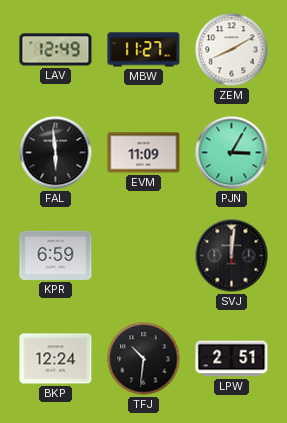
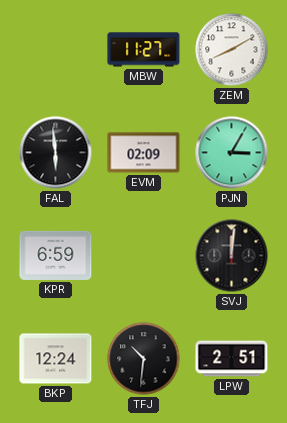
LAV: 12:49 -> none
EVM: 11:09 -> 02:09
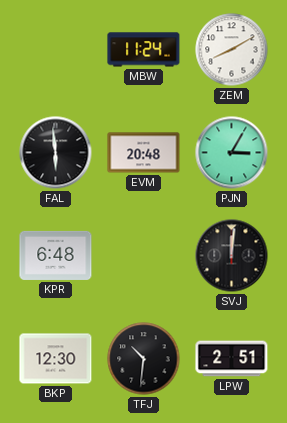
MBW: 11:27 -> 11:24
EVM: 02:09 -> 20:48
KPR: 6:59 -> 6:48
BKP: 12:24 -> 12:30
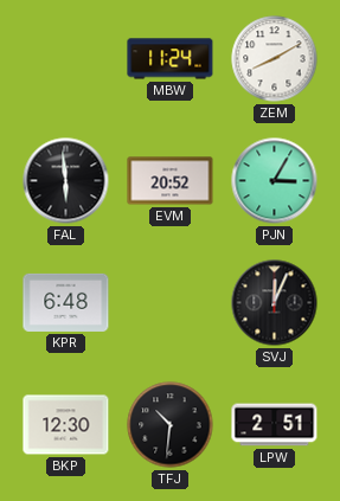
EVM: 20:48 -> 20:52
SVJ: 12:01 -> 12:04
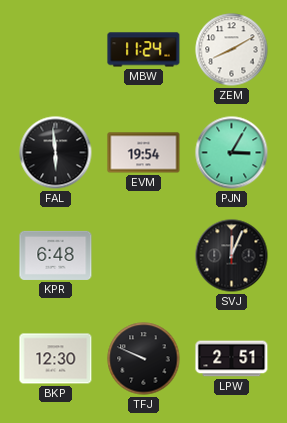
EVM: 20:52 -> 19:54
TFJ: 10:31 -> 9:49
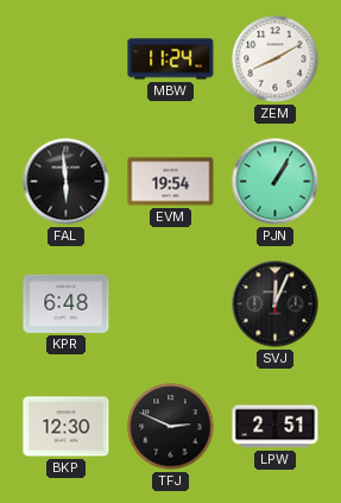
PJN: 3:05 -> 1:05
TFJ: 9:49 -> 2:49
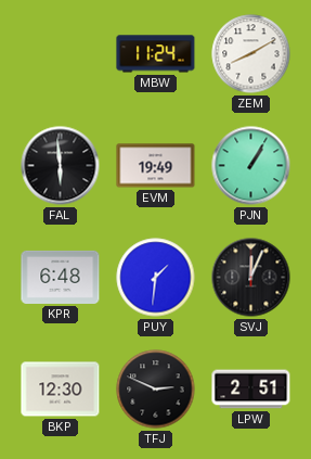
EVM: 19:54 -> 19:49
PUY: none -> 1:31
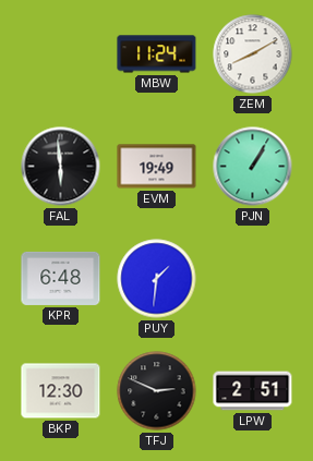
SVJ: 12:04 -> none
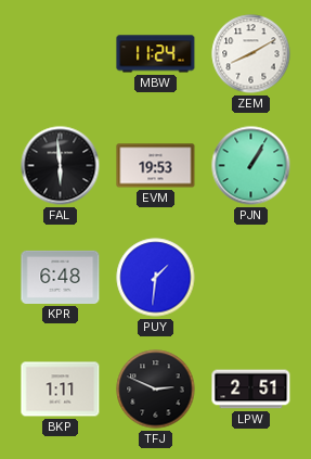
EVM: 19:49 -> 19:53
BKP: 12:30 -> 1:11
